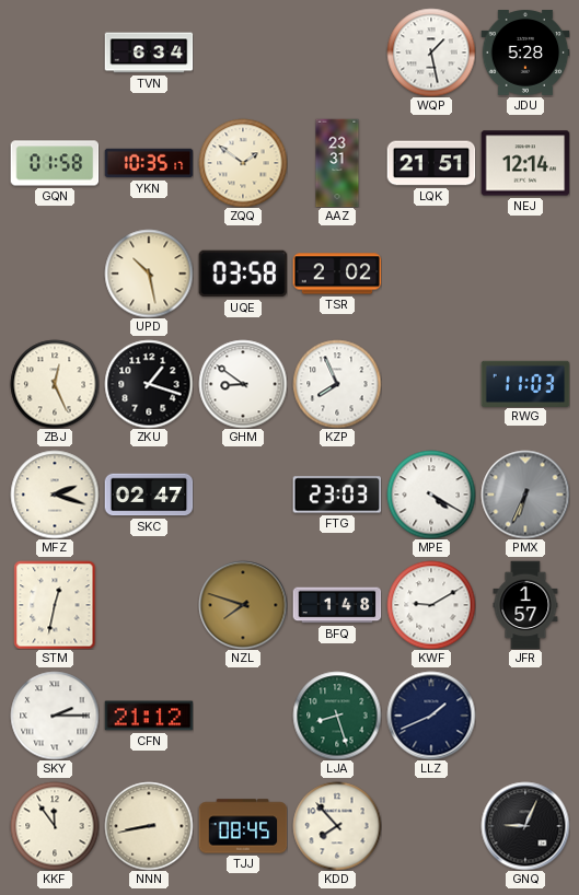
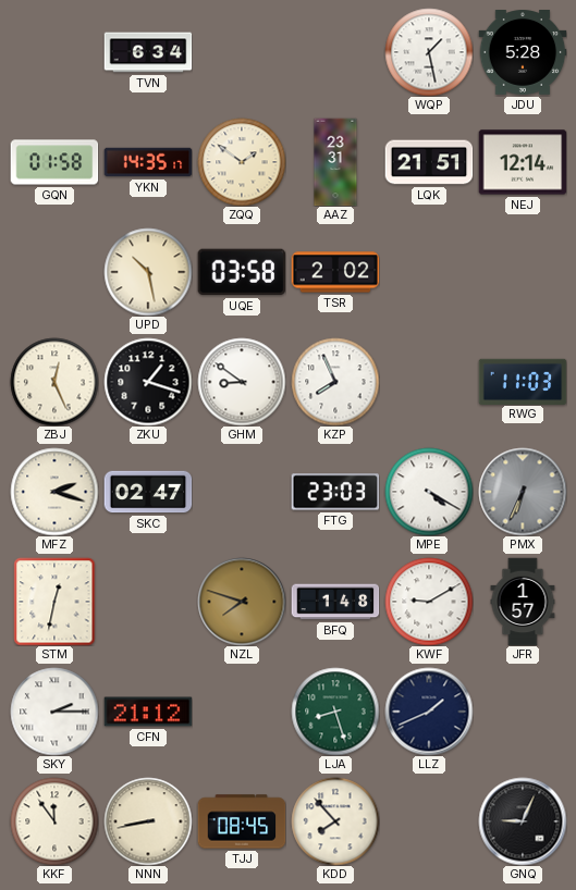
YKN: 10:35 -> 14:35
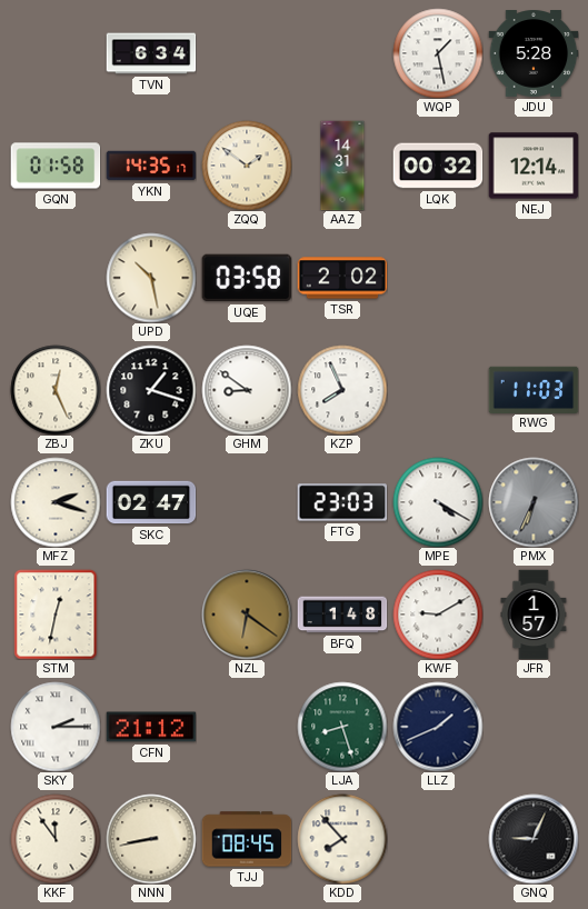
AAZ: 23:31 -> 14:31
LQK: 21:51 -> 00:32
NZL: 7:48 -> 6:21
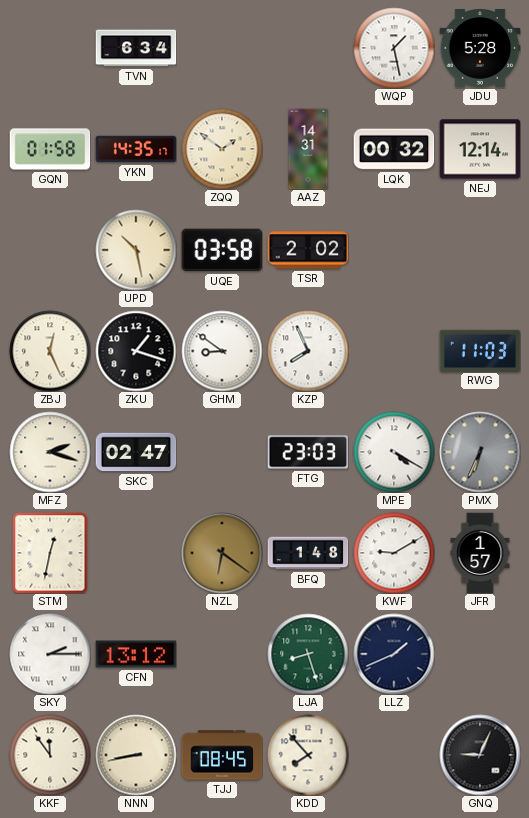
CFN: 21:12 -> 13:12
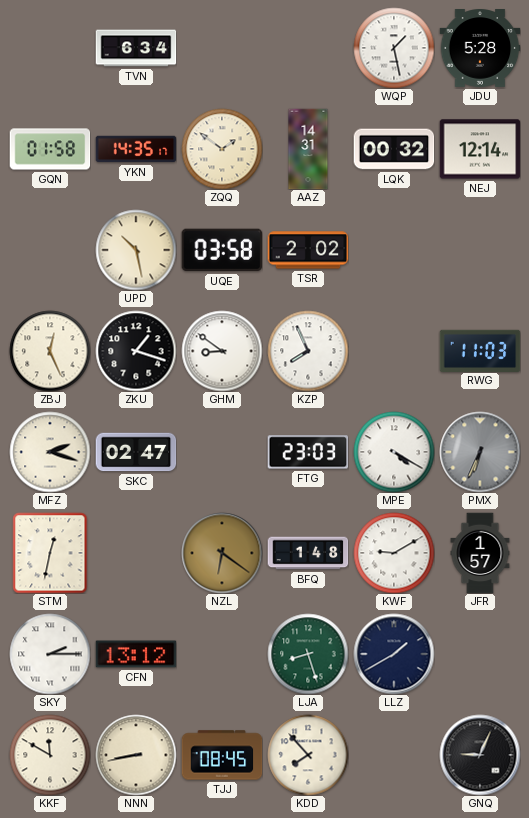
LLZ: 1:41 -> 1:40
KKF: 11:54 -> 11:50
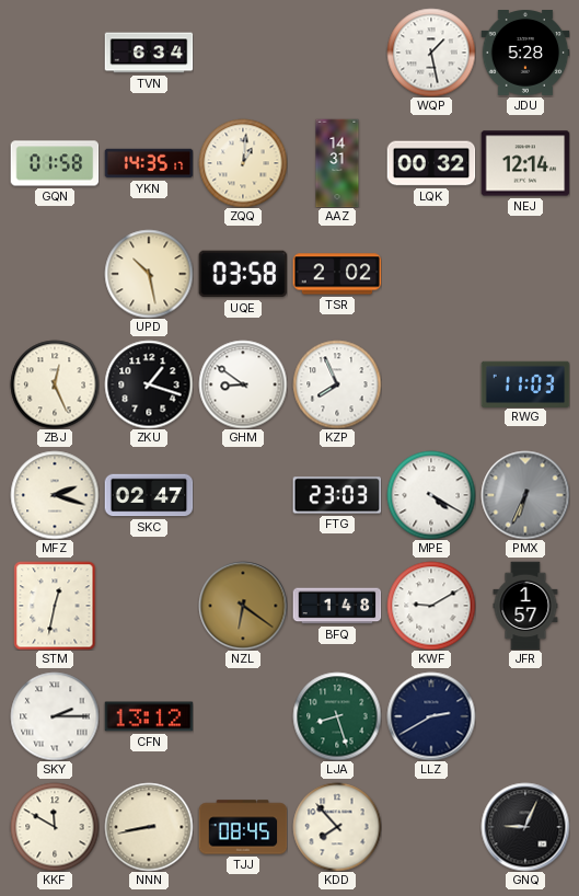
ZQQ: 1:51 -> 1:01
LLZ: 1:40 -> 2:40
